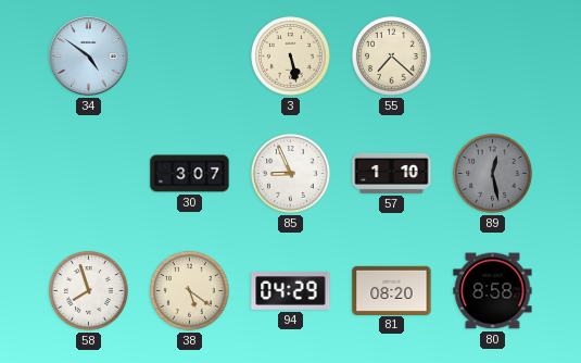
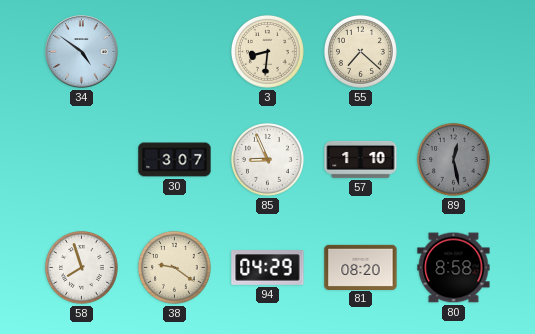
3: 5:28 -> 8:31
38: 5:21 -> 9:21
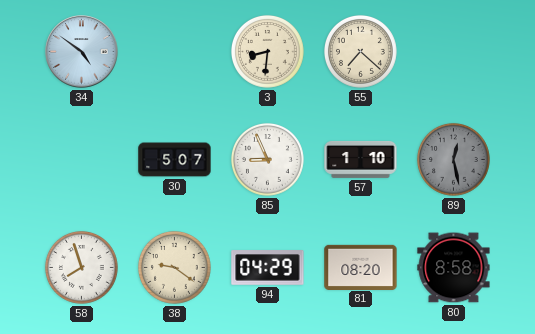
30: 3:07 -> 5:07
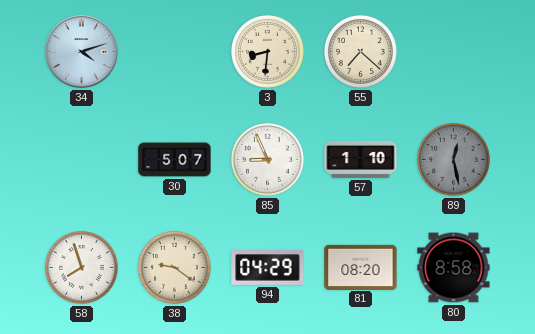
34: 4:51 -> 4:12
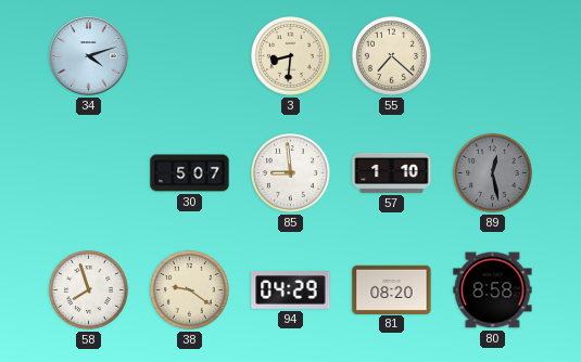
85: 8:56 -> 8:59
